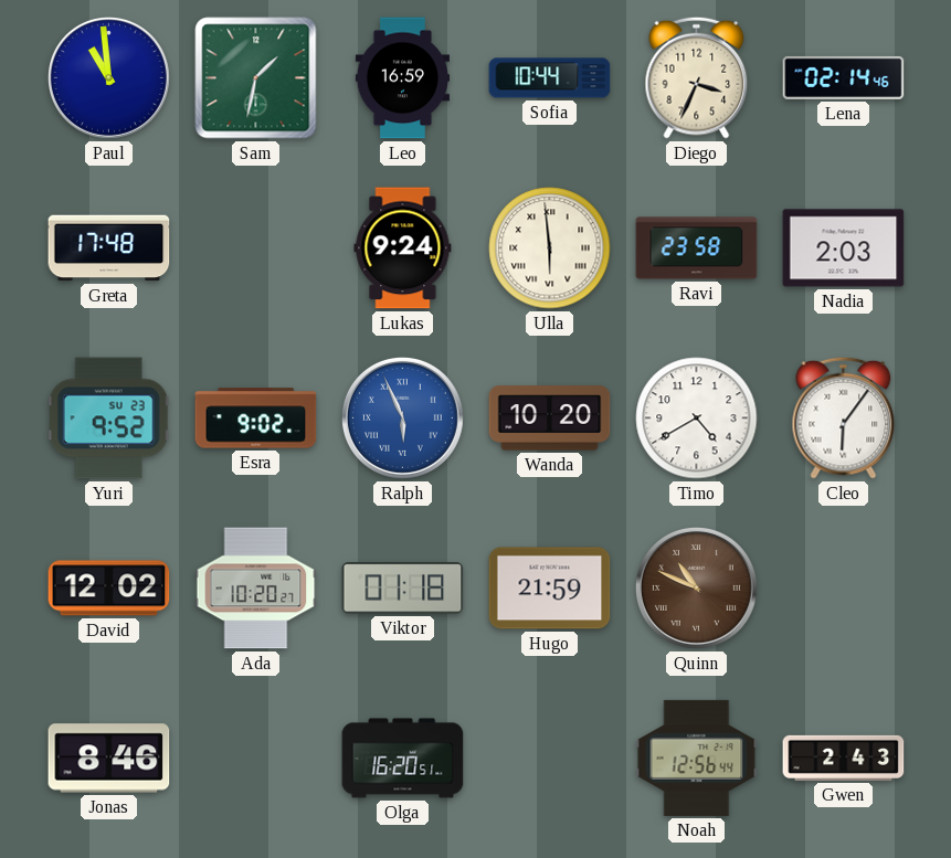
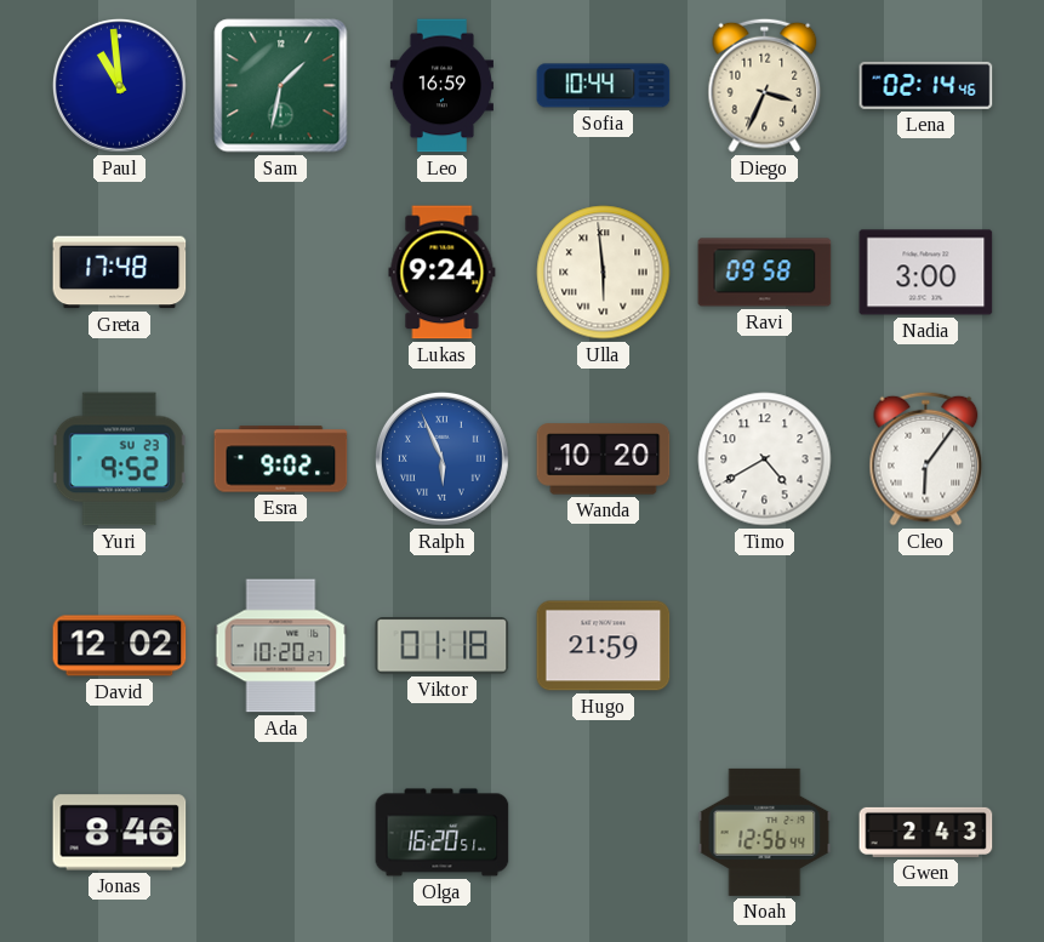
Ravi: 23:58 -> 09:58
Nadia: 2:03 -> 3:00
Quinn: 10:49 -> none
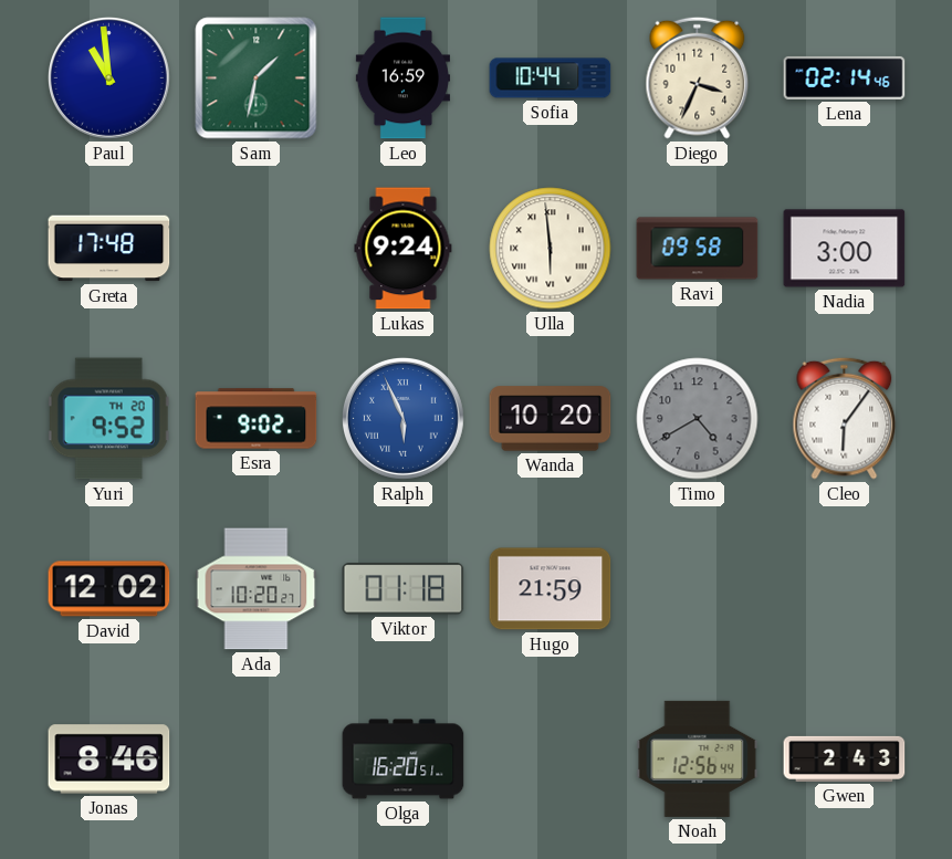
Yuri date: SU 23 -> TH 20
Timo dial: white -> grey
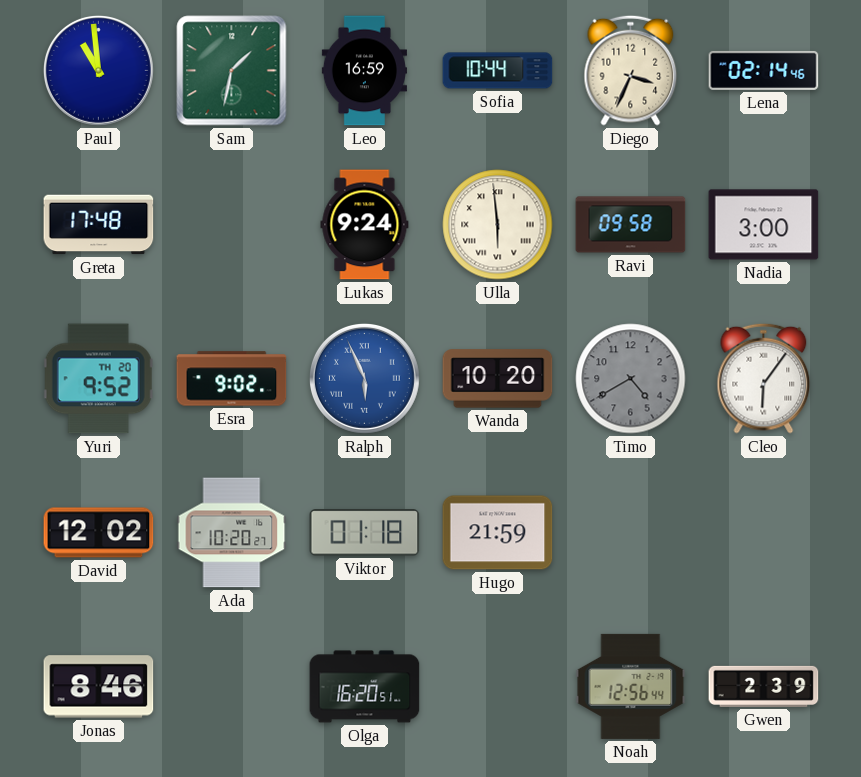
Gwen: 2:43 -> 2:39
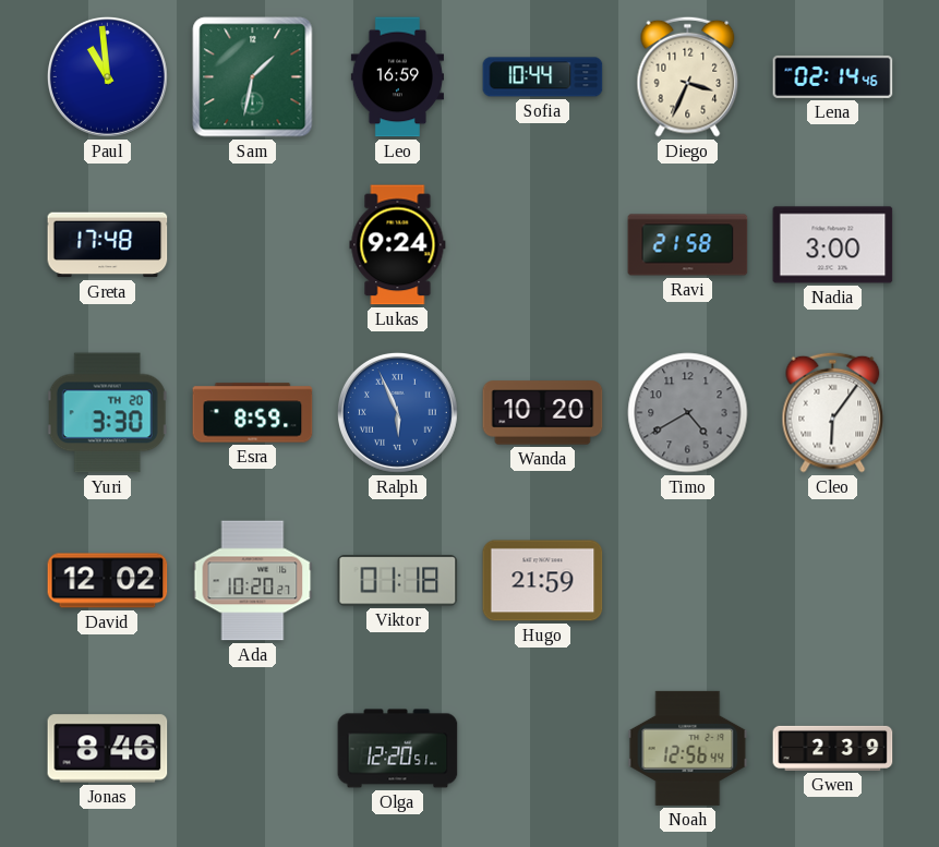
Ulla: 5:59 -> none
Ravi: 09:58 -> 21:58
Yuri: 9:52 -> 3:30
Esra: 9:02 -> 8:59
Olga: 16:20 -> 12:20
